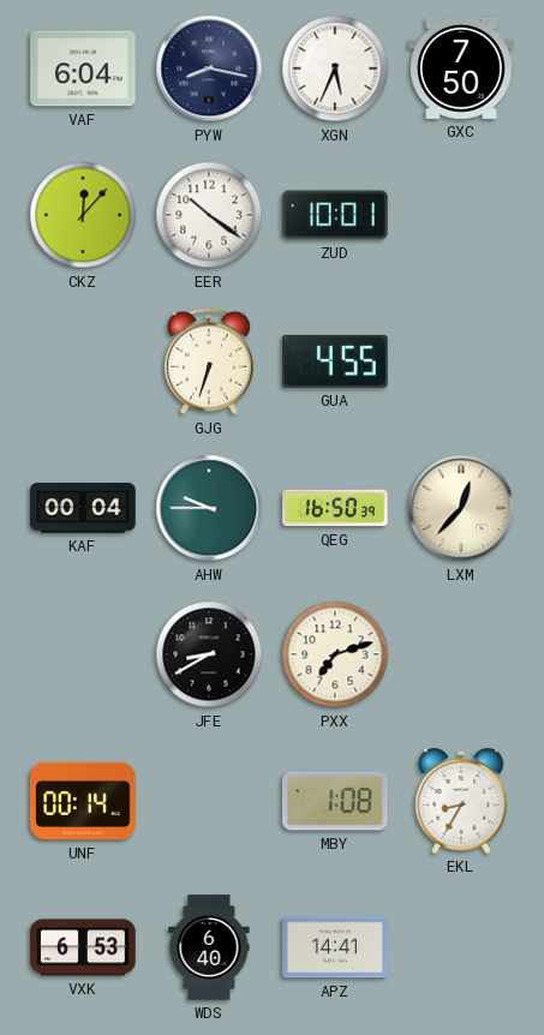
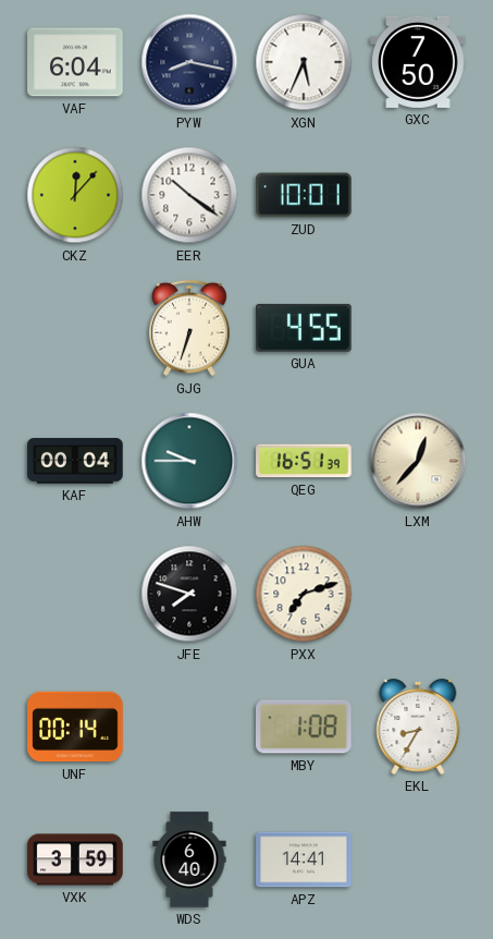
QEG: 16:50 -> 16:51
JFE: 8:40 -> 7:48
VXK: 6:53 -> 3:59
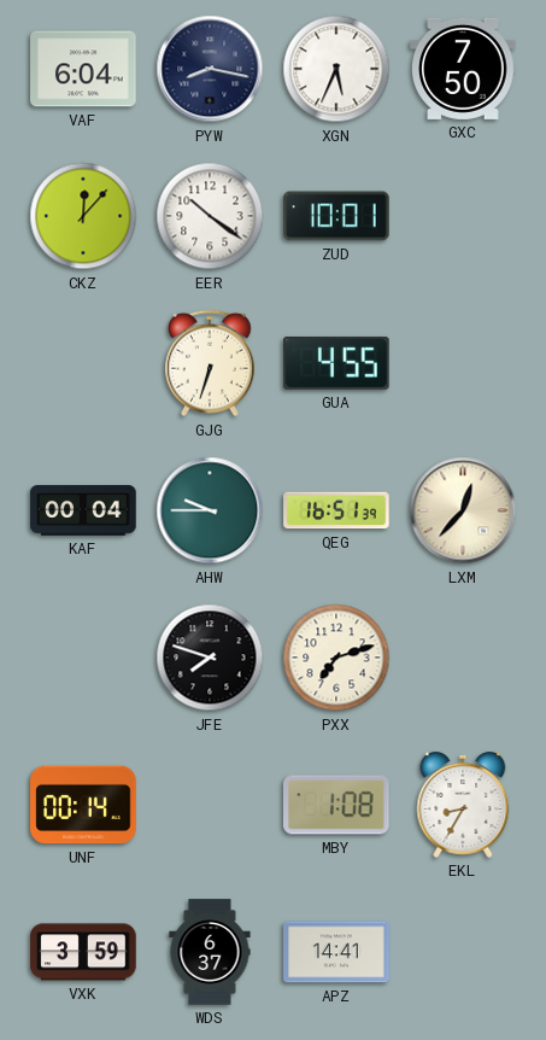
WDS: 6:40 -> 6:37
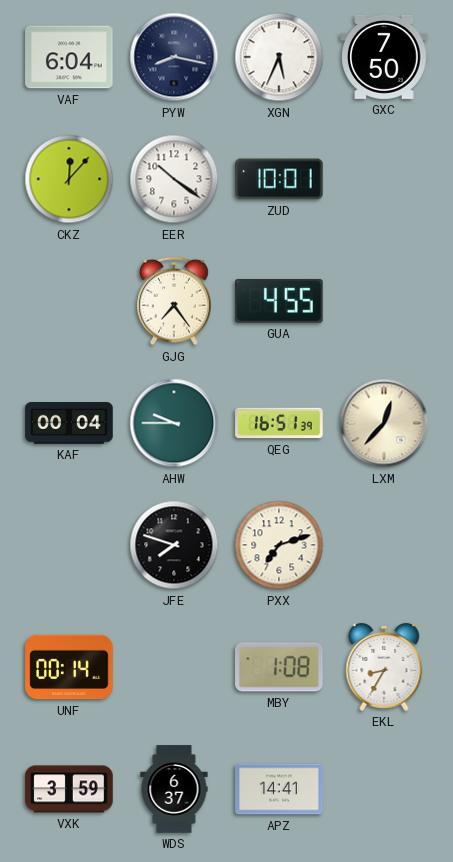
GJG: 6:33 -> 7:24
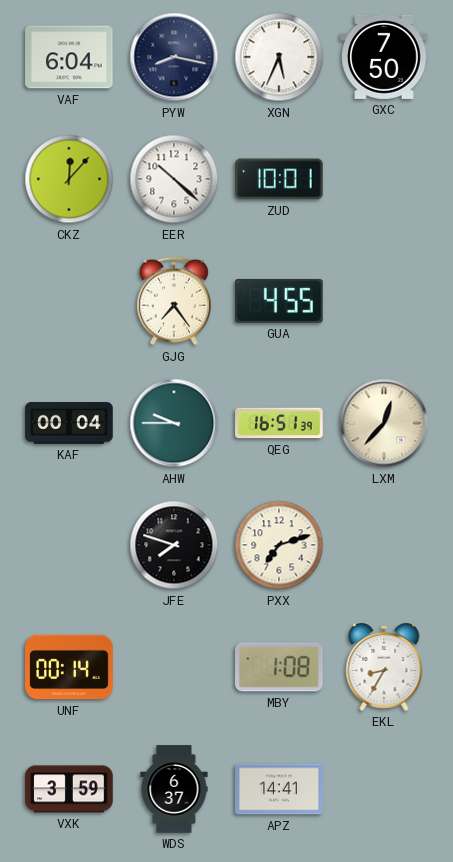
EER: 10:21 -> 10:22
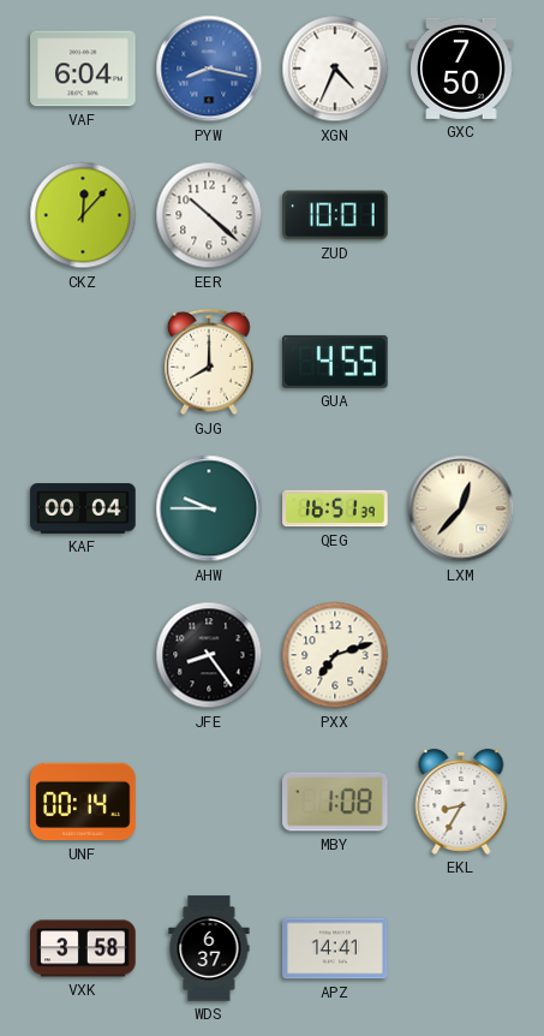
PYW dial: navy -> blue
XGN: 5:34 -> 4:34
GJG: 7:24 -> 8:00
JFE: 7:48 -> 8:24
VXK: 3:59 -> 3:58
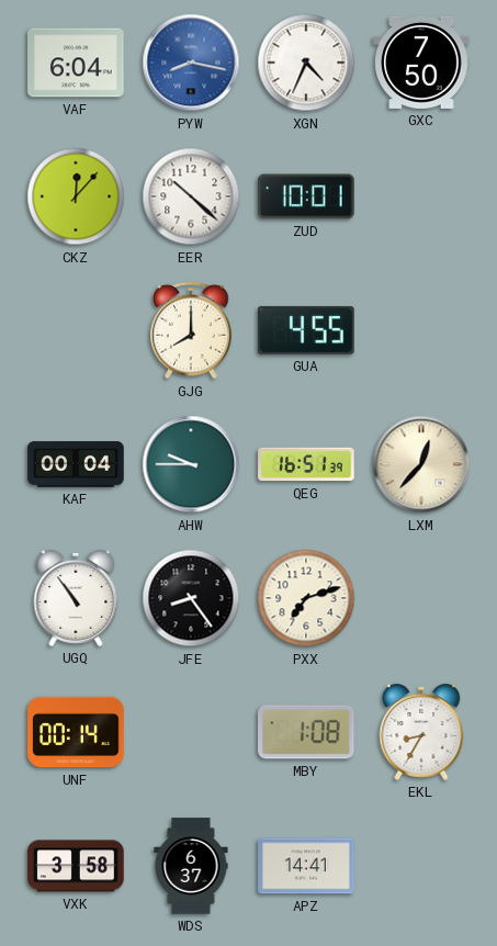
UGQ: none -> 10:54
